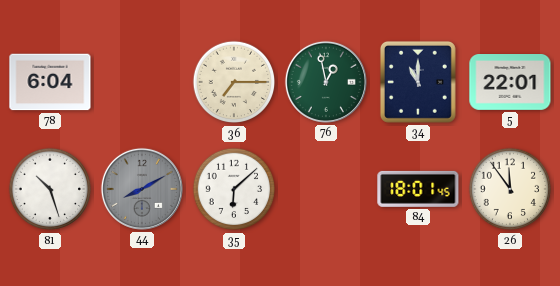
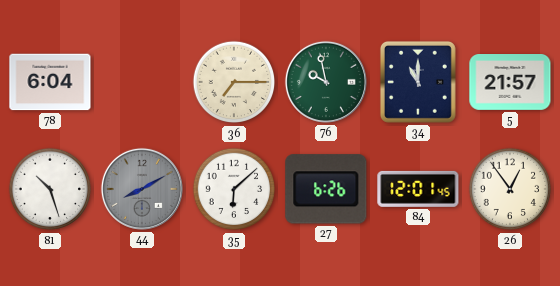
76: 12:58 -> 9:58
5: 22:01 -> 21:57
27: none -> 6:26
84: 18:01 -> 12:01
26: 11:54 -> 12:54
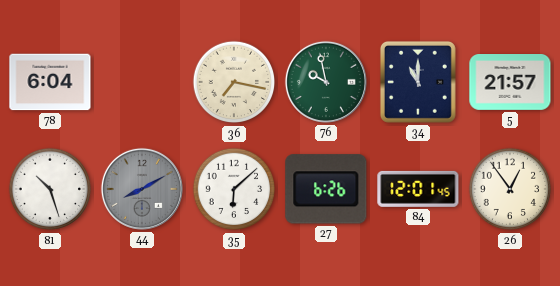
36: 7:15 -> 7:17
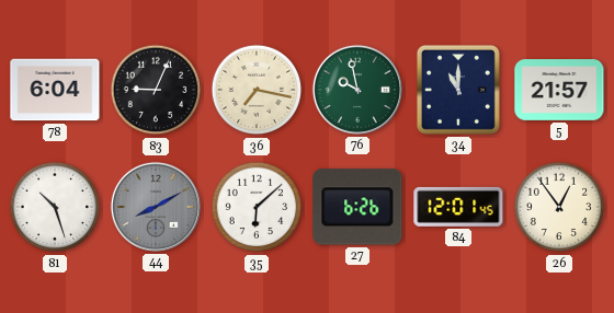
83: none -> 9:04
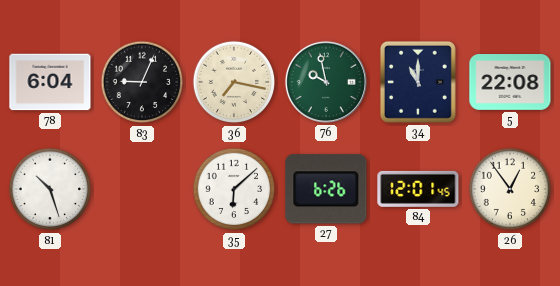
5: 21:57 -> 22:08
44: 8:10 -> none
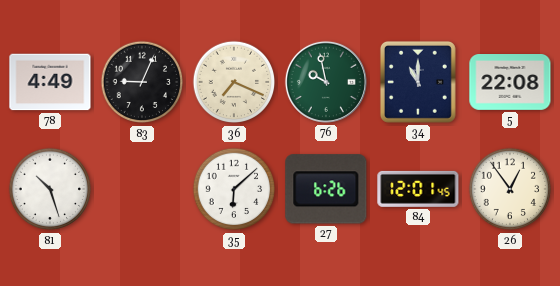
78: 6:04 -> 4:49
36: 7:17 -> 7:19
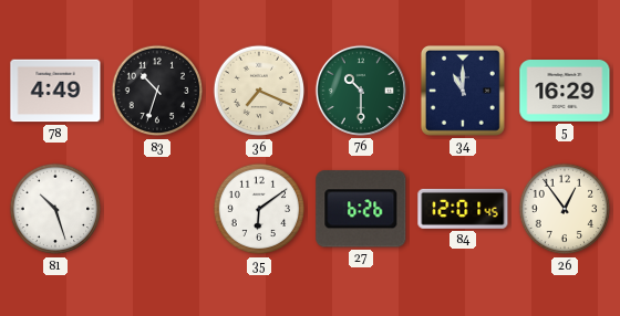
83: 9:04 -> 10:33
76: 9:58 -> 10:30
5: 22:08 -> 16:29
35: 6:08 -> 6:09
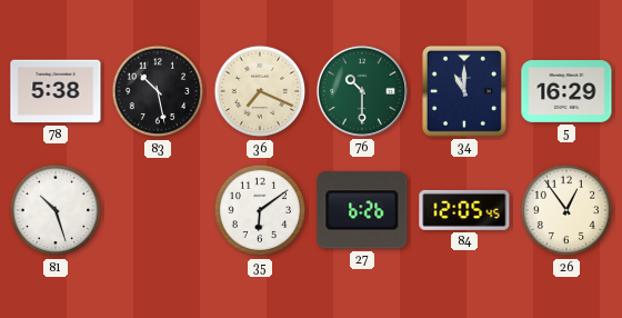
78: 4:49 -> 5:38
83: 10:33 -> 10:28
84: 12:01 -> 12:05
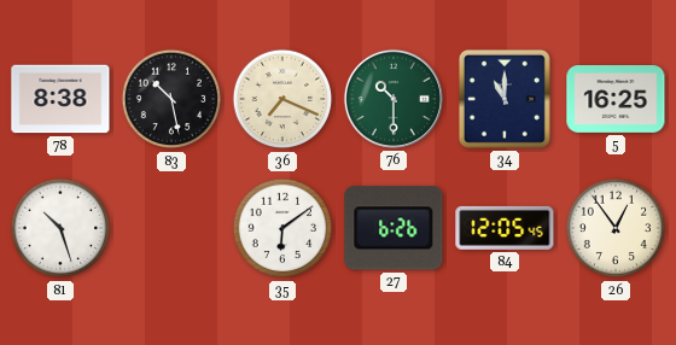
78: 5:38 -> 8:38
5: 16:29 -> 16:25
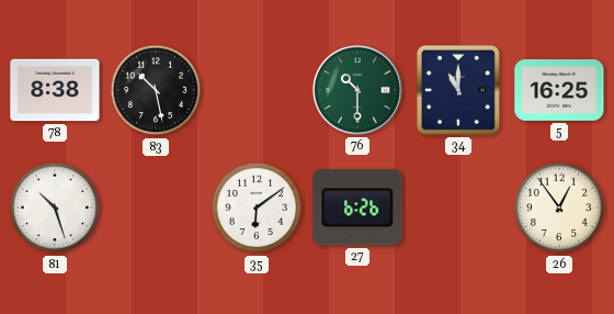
36: 7:19 -> none
84: 12:05 -> none
